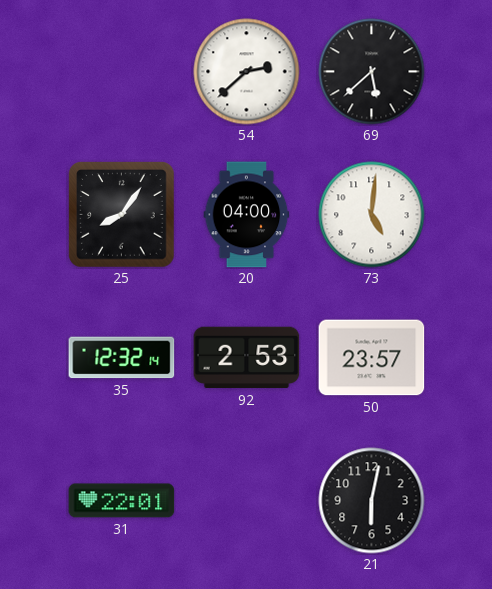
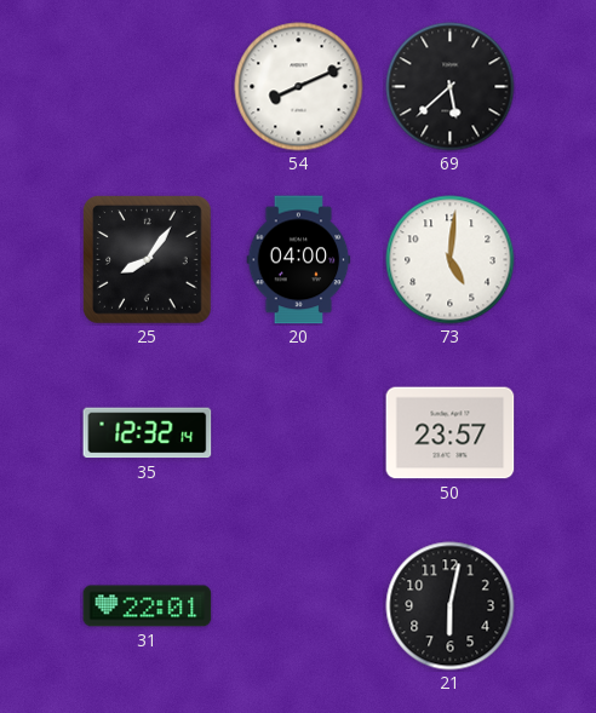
54: 2:38 -> 8:11
92: 2:53 -> none
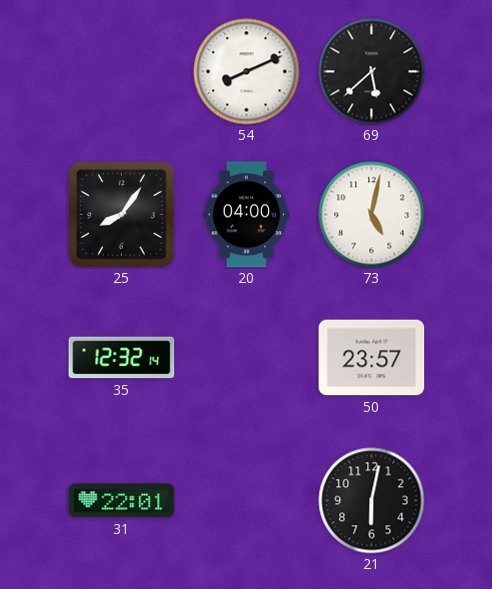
73: 5:01 -> 5:02
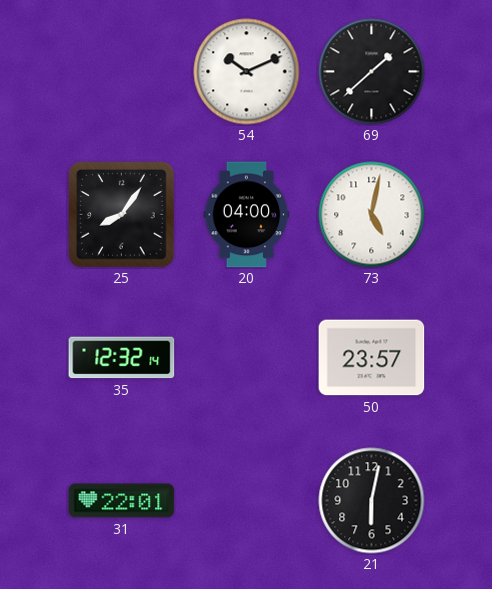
54: 8:11 -> 10:11
69: 5:38 -> 1:38
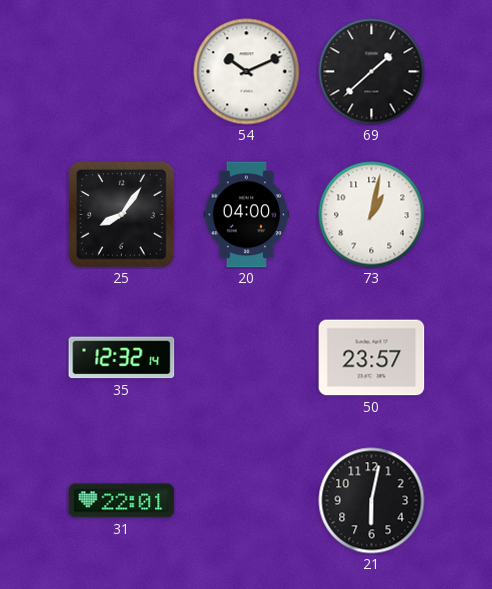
73: 5:02 -> 1:02
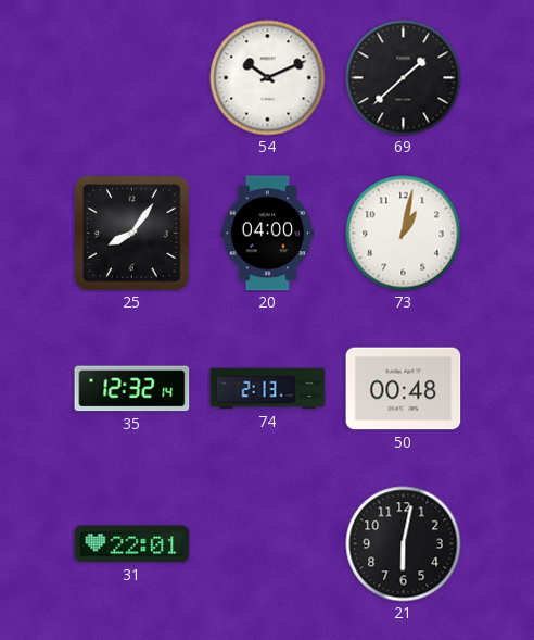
74: none -> 2:13
50: 23:57 -> 00:48
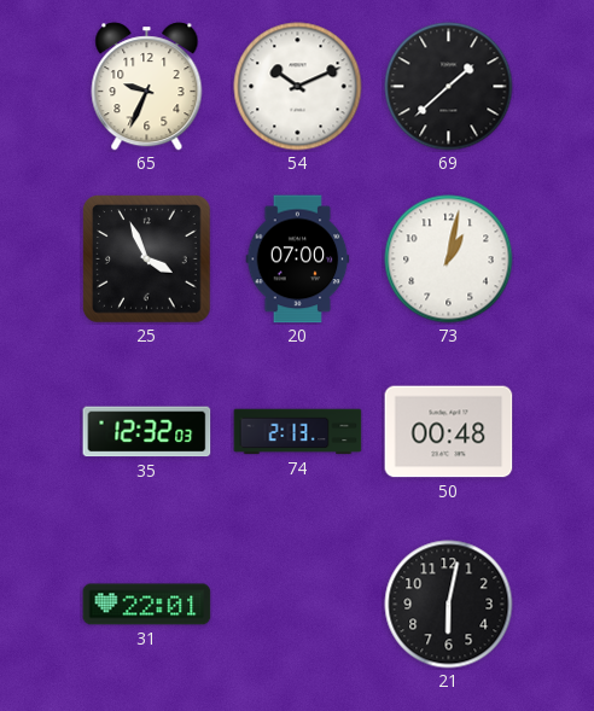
65: none -> 9:34
25: 8:06 -> 3:56
20: 04:00 -> 07:00
35: 12:32:14 -> 12:32:03
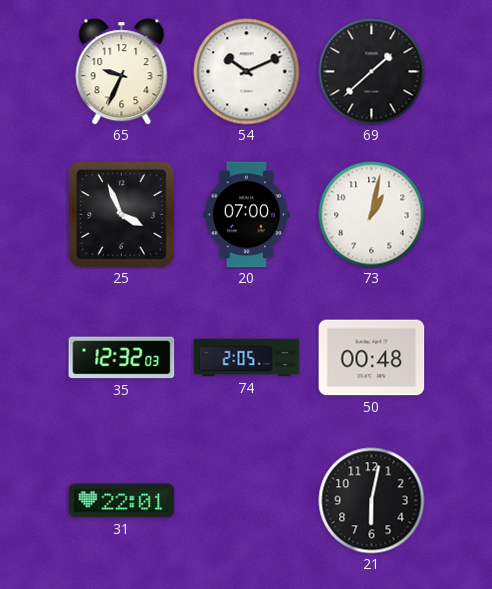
74: 2:13 -> 2:05
